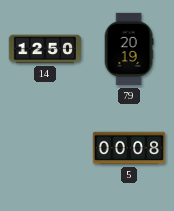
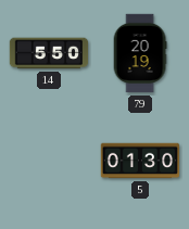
14: 12:50 -> 5:50
5: 00:08 -> 01:30
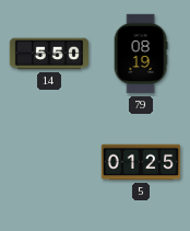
79: 20:19 -> 08:19
5: 01:30 -> 01:25
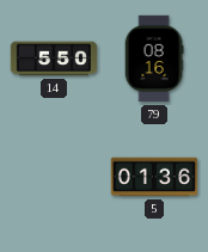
79: 08:19 -> 08:16
5: 01:25 -> 01:36
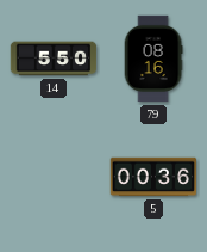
5: 01:36 -> 00:36
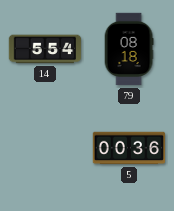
14: 5:50 -> 5:54
79: 08:16 -> 08:18
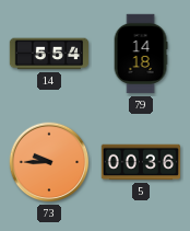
79: 08:18 -> 14:18
73: none -> 9:45
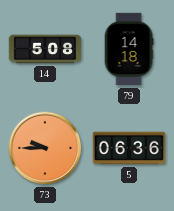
14: 5:54 -> 5:08
5: 00:36 -> 06:36
